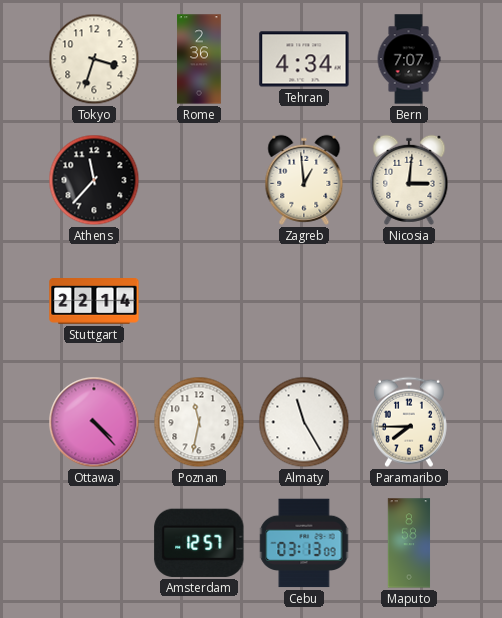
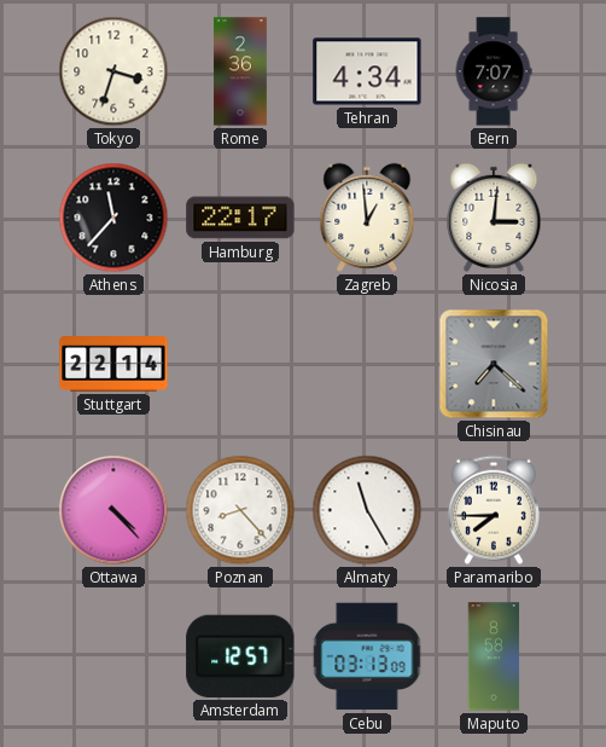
Hamburg: none -> 22:17
Chisinau: none -> 7:22
Poznan: 11:32 -> 8:23
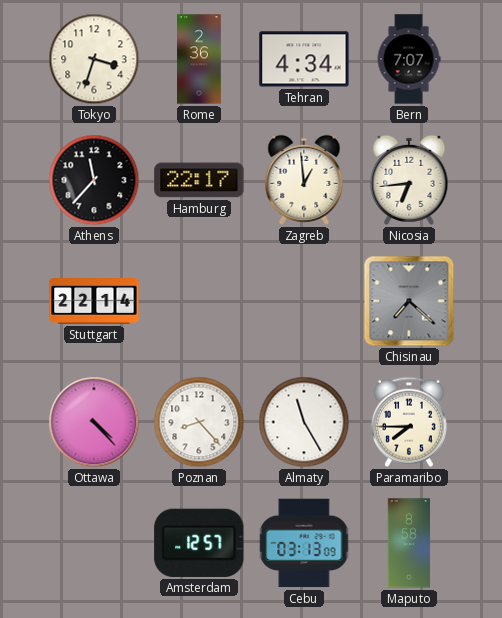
Nicosia: 3:01 -> 6:44
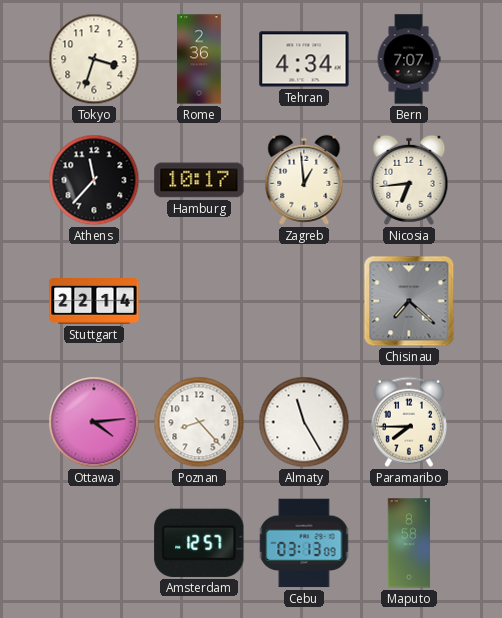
Hamburg: 22:17 -> 10:17
Ottawa: 4:23 -> 4:14
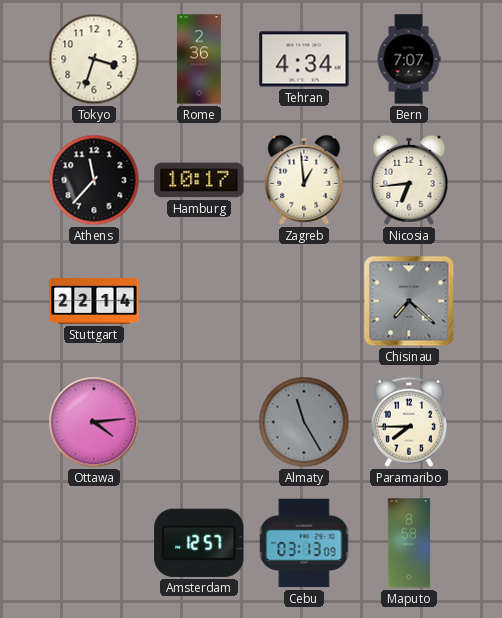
Poznan: 8:23 -> none
Almaty dial: white -> grey
